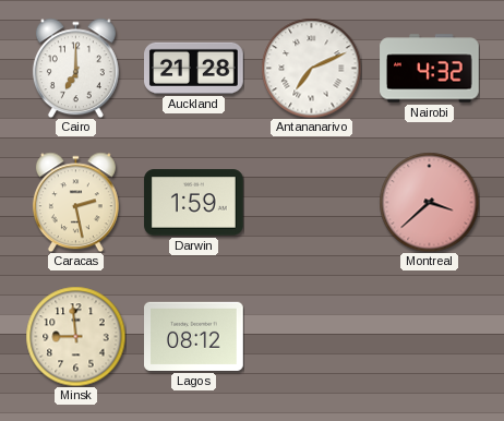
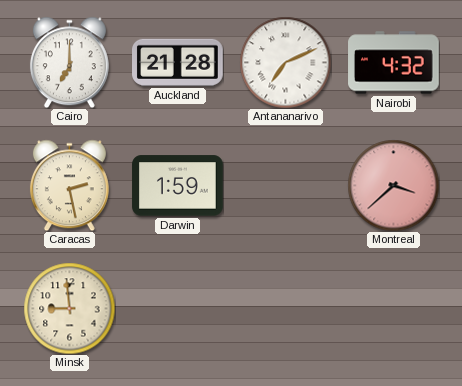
Lagos: 08:12 -> none
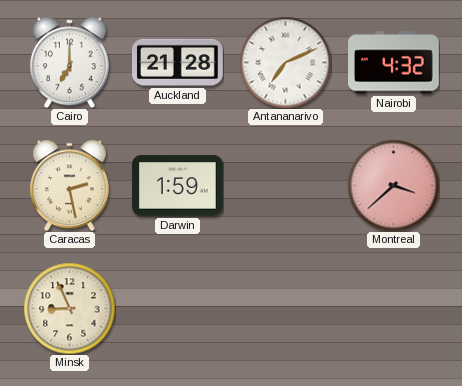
Minsk: 8:59 -> 8:56
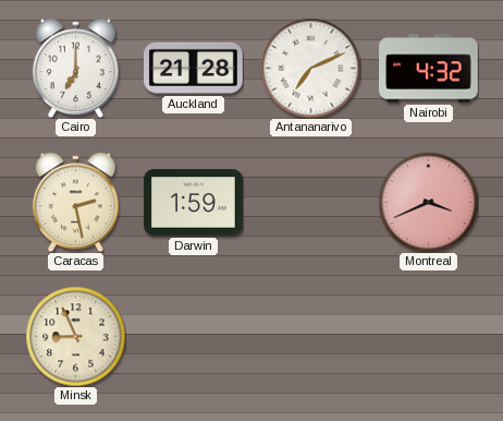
Montreal: 3:38 -> 3:41
